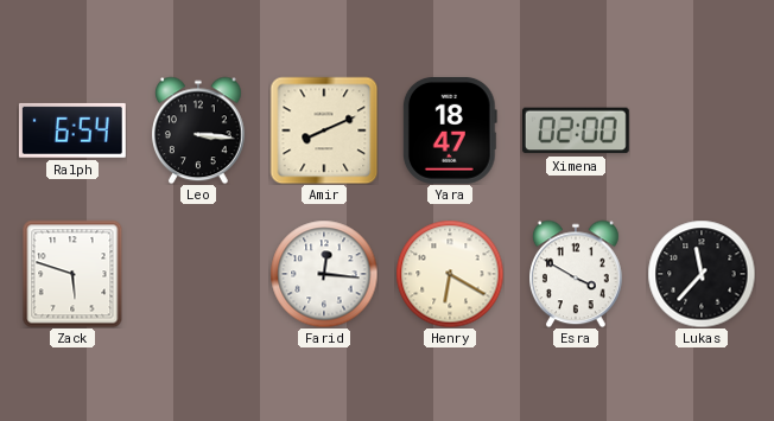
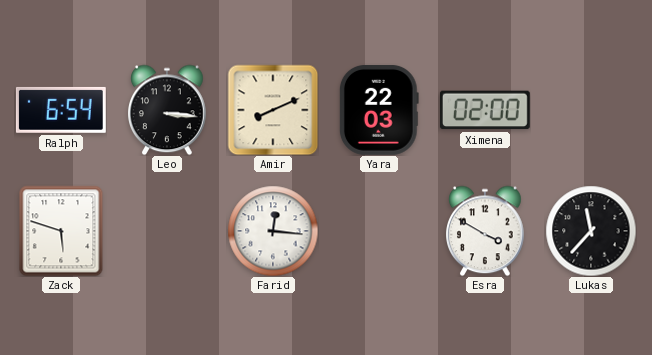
Yara: 18:47 -> 22:03
Henry: 6:20 -> none
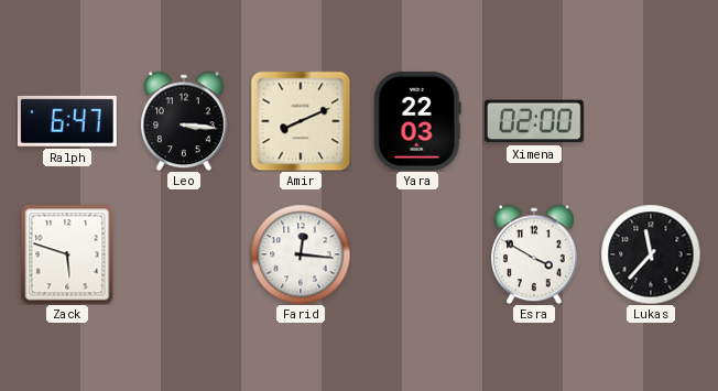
Ralph: 6:54 -> 6:47
